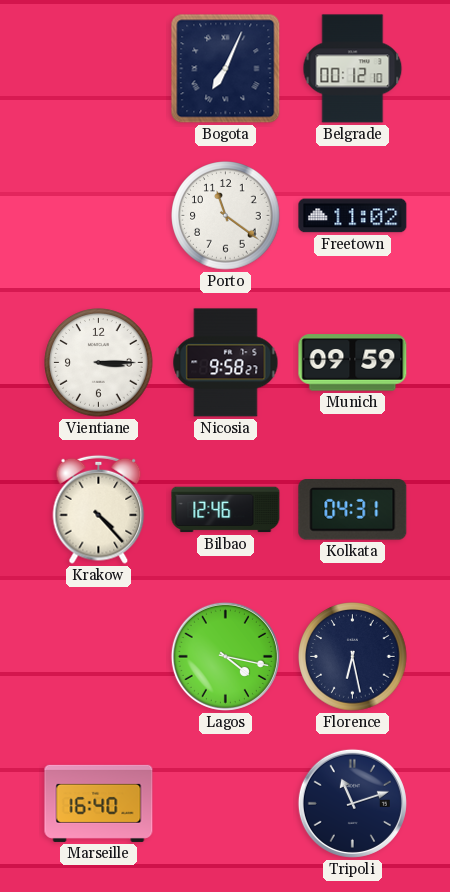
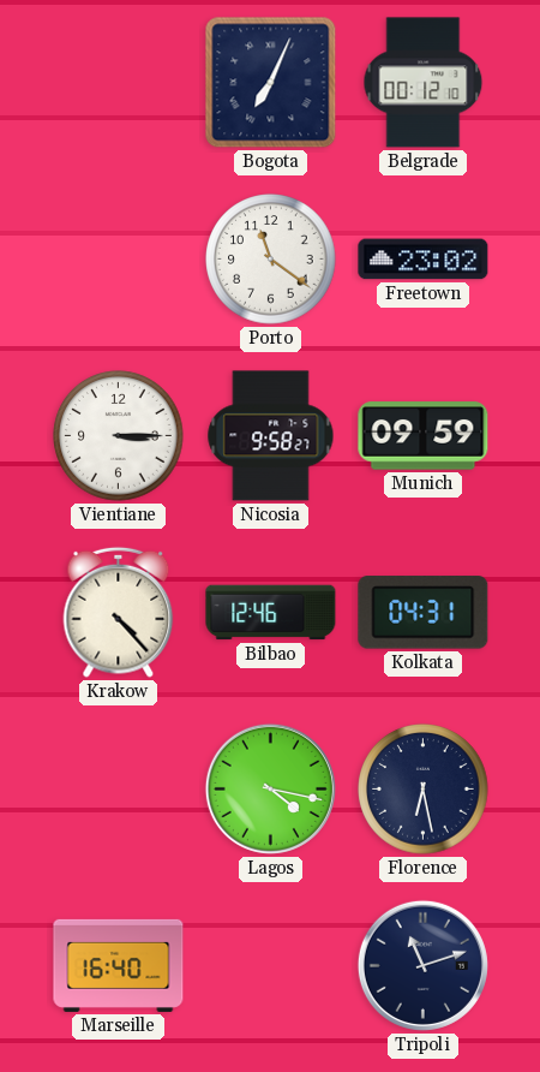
Freetown: 11:02 -> 23:02
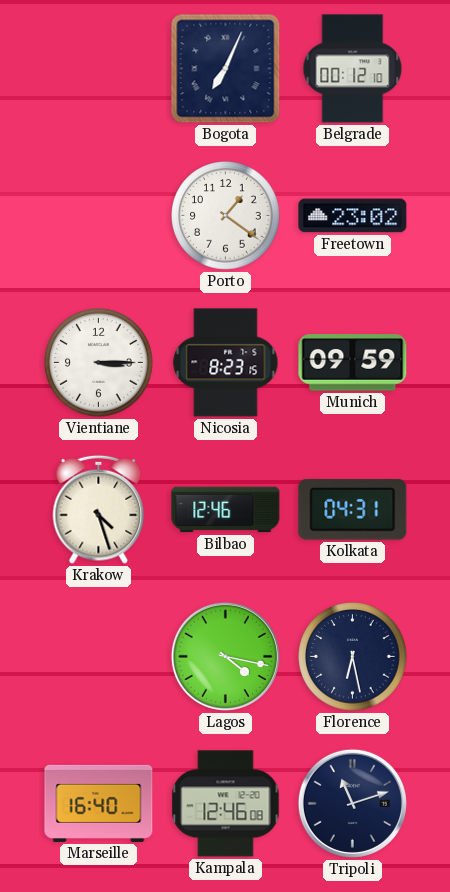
Porto: 11:21 -> 1:21
Nicosia: 9:58 -> 8:23
Krakow: 4:23 -> 4:27
Kampala: none -> 12:46
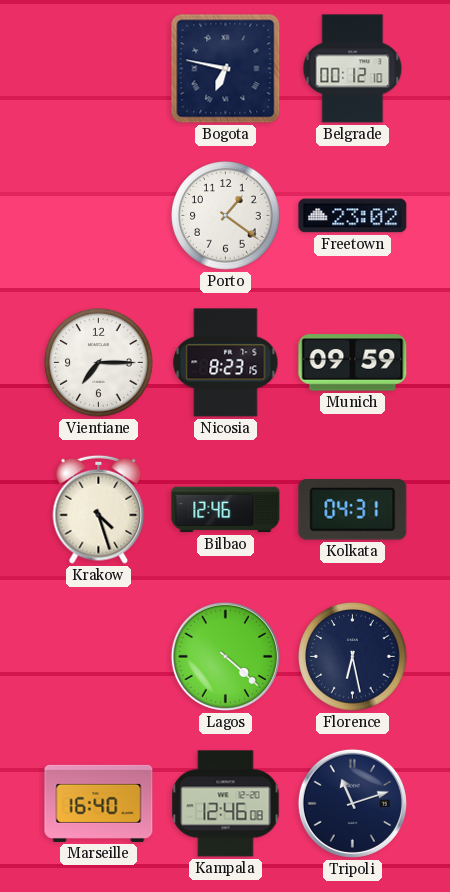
Bogota: 7:04 -> 6:47
Vientiane: 3:15 -> 7:15
Lagos: 4:17 -> 4:22
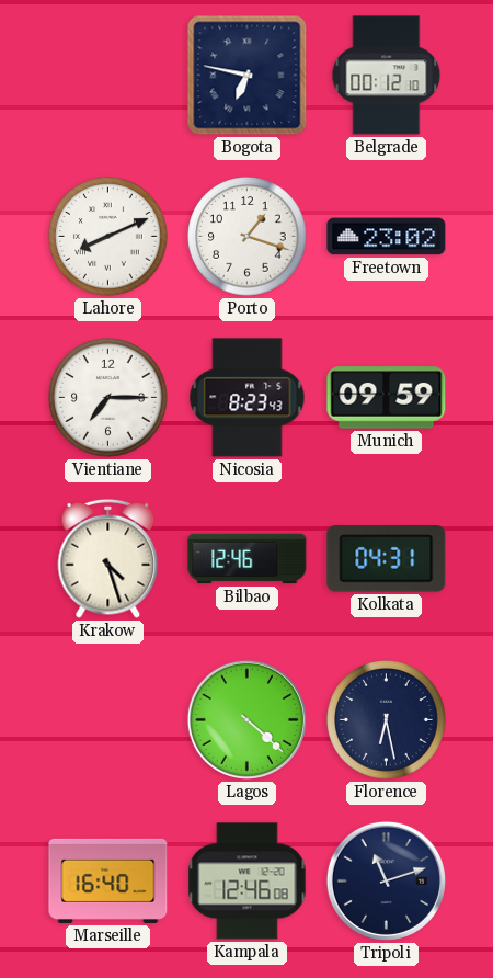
Lahore: none -> 8:11
Porto: 1:21 -> 1:18
Nicosia: 8:23:15 -> 8:23:43
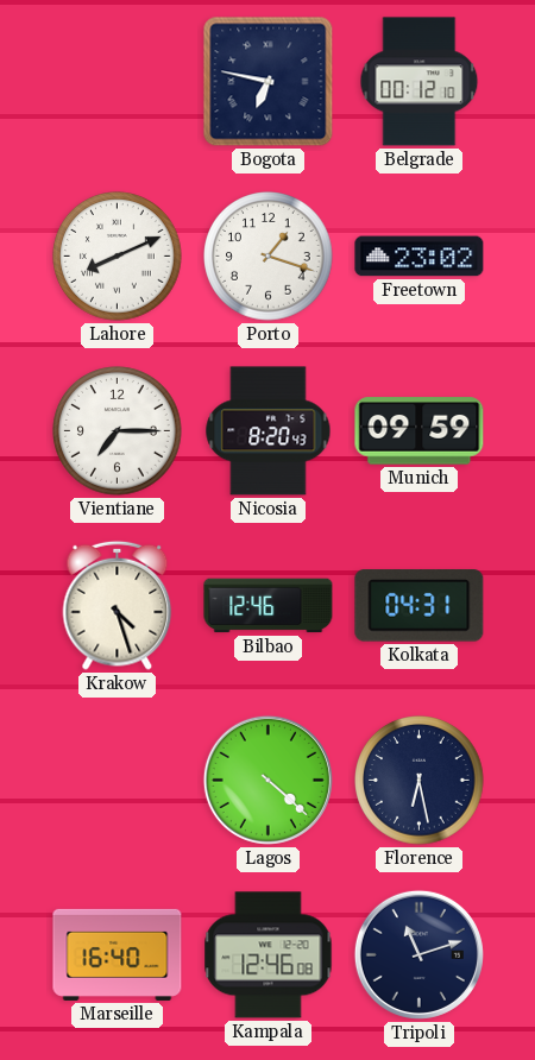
Nicosia: 8:23 -> 8:20
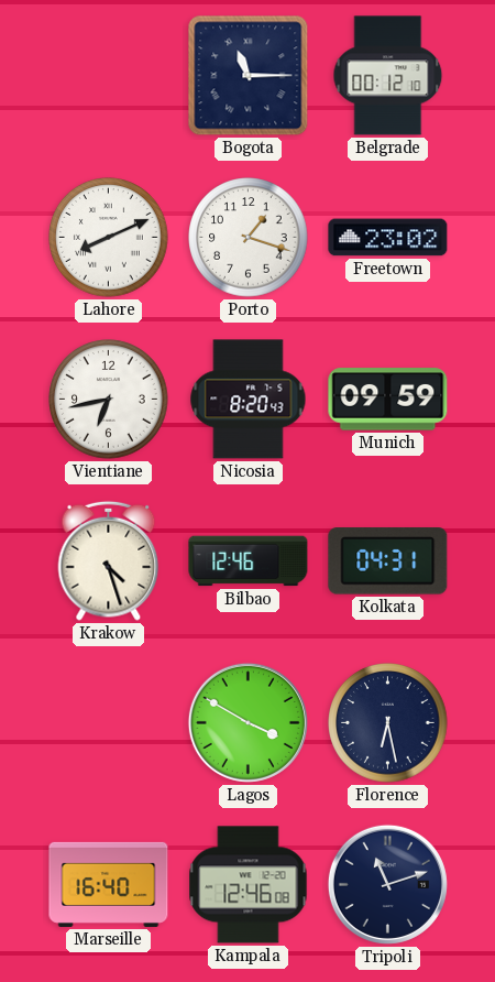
Bogota: 6:47 -> 11:15
Vientiane: 7:15 -> 6:43
Lagos: 4:22 -> 3:50
